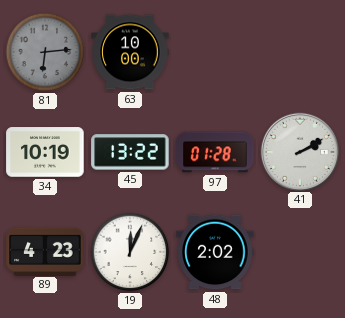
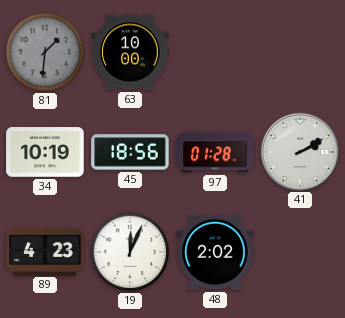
81: 6:14 -> 1:31
45: 13:22 -> 18:56
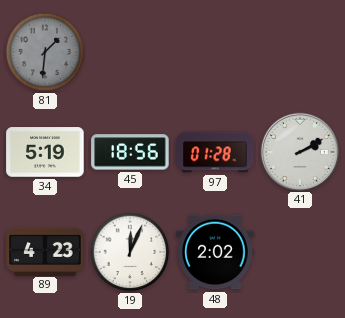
63: 10:00 -> none
34: 10:19 -> 5:19
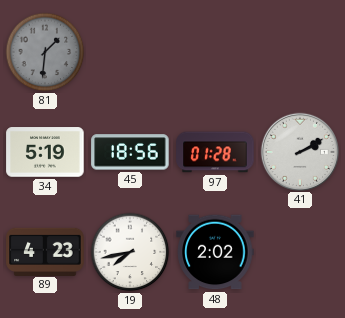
19: 12:04 -> 7:43
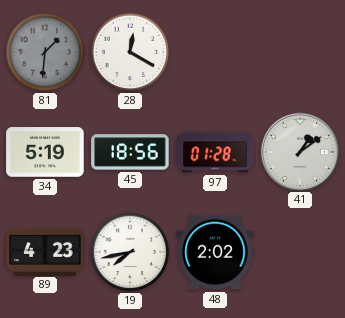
28: none -> 12:20
41: 2:10 -> 1:09
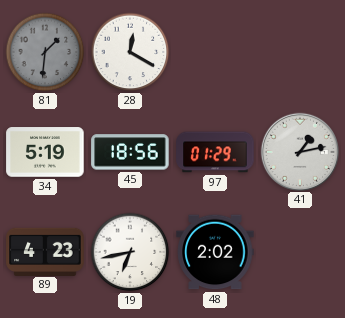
97: 01:28 -> 01:29
41: 1:09 -> 1:13
19: 7:43 -> 6:43
